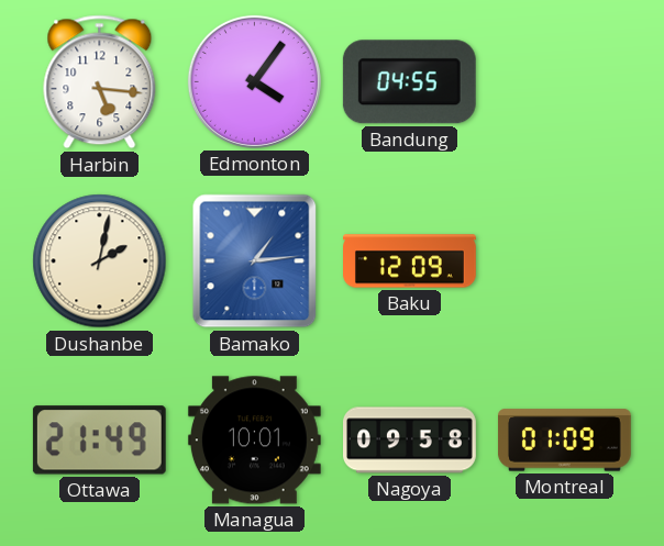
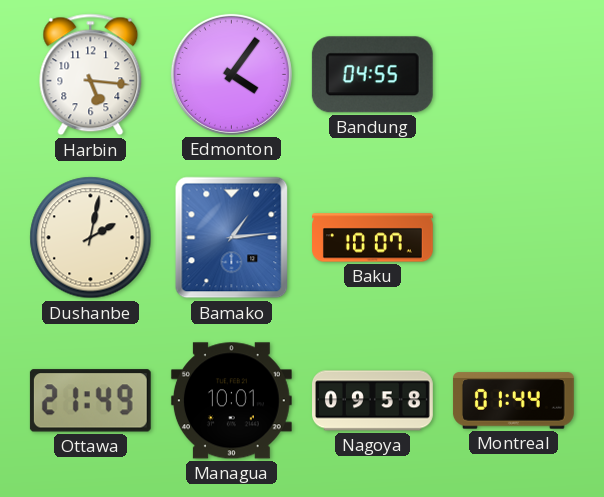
Baku: 12:09 -> 10:07
Montreal: 01:09 -> 01:44
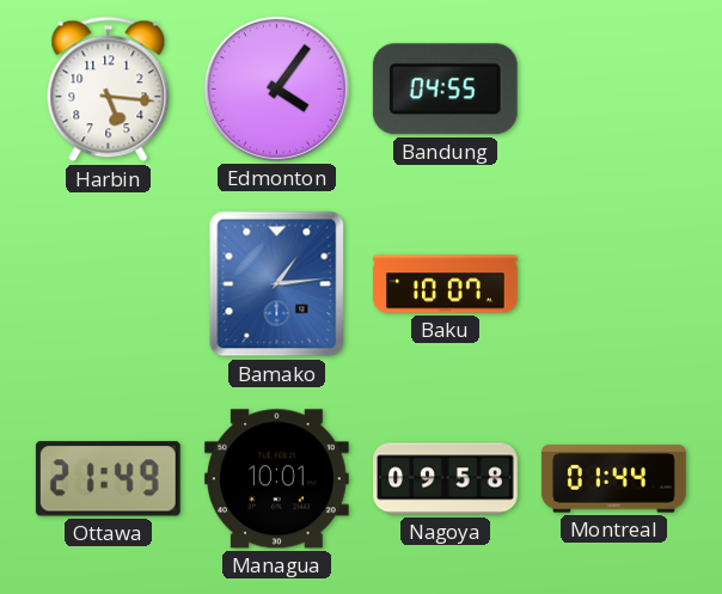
Dushanbe: 2:02 -> none
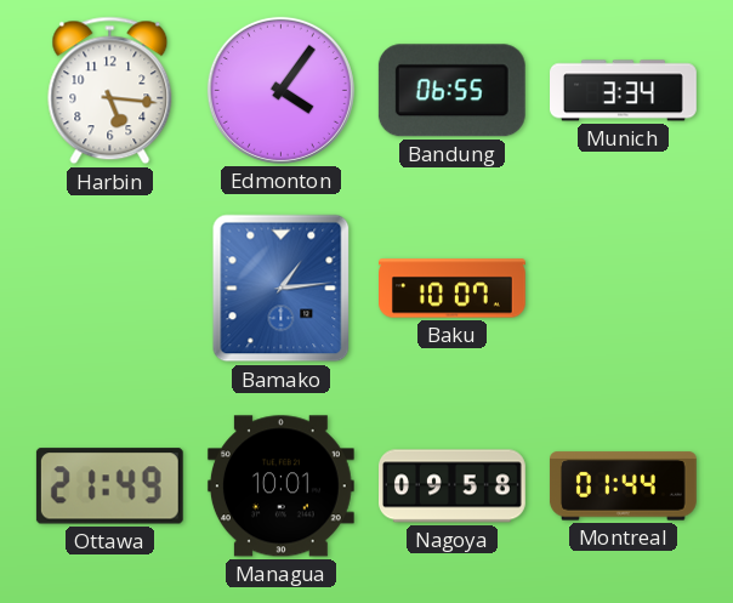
Bandung: 04:55 -> 06:55
Munich: none -> 3:34
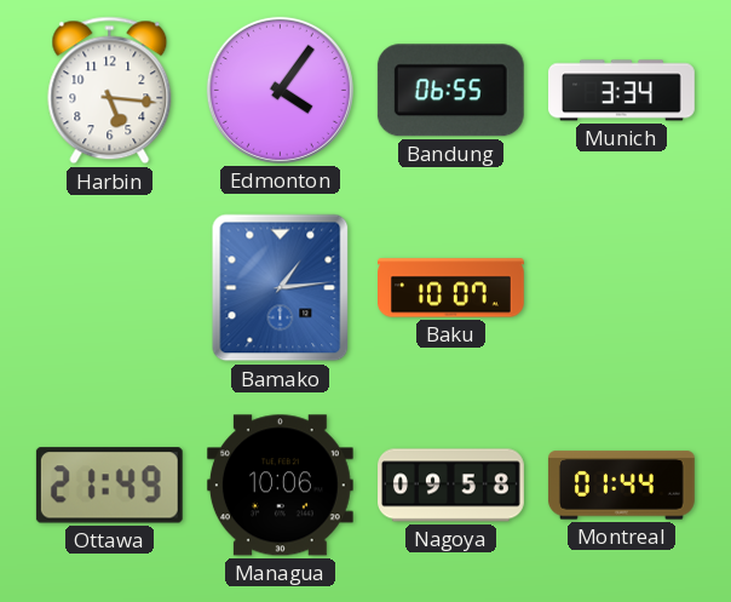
Managua: 10:01 -> 10:06
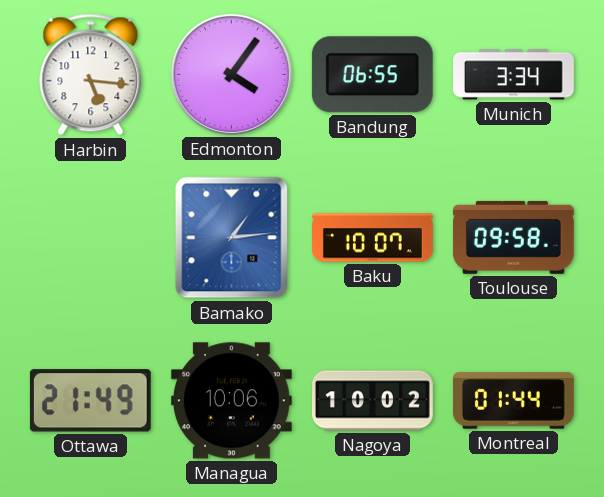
Toulouse: none -> 09:58
Nagoya: 09:58 -> 10:02
